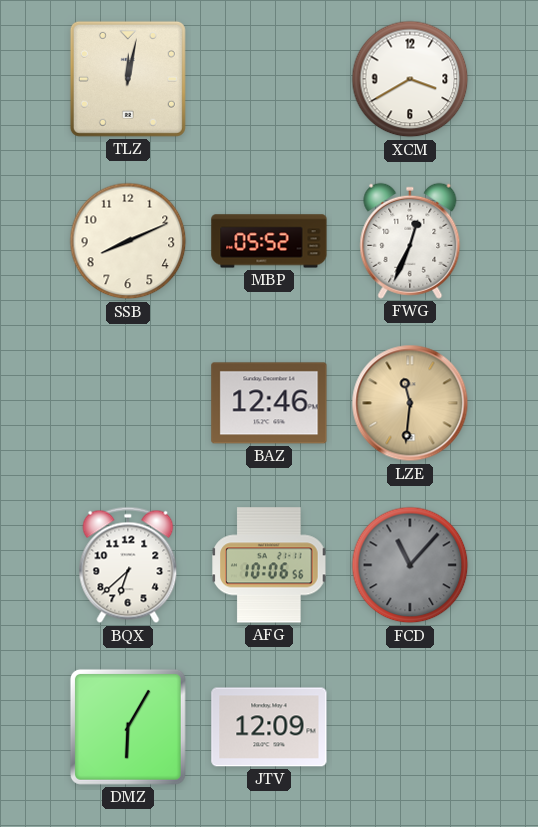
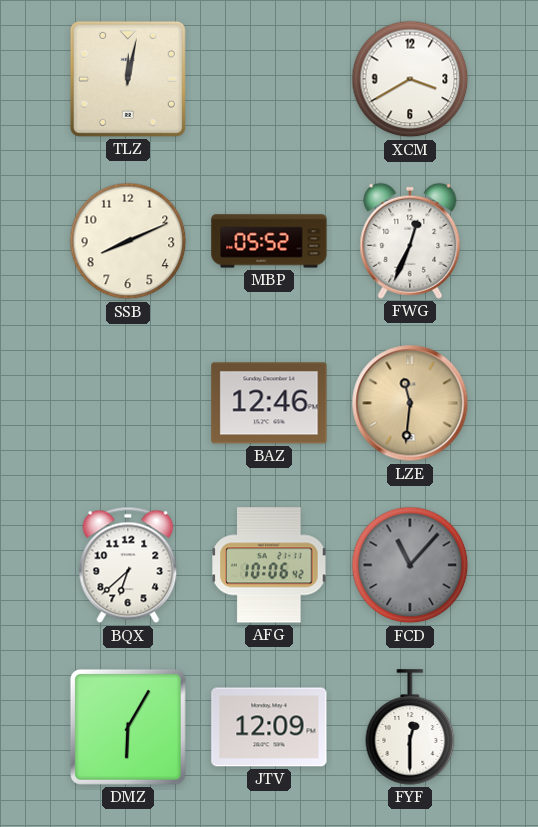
AFG: 10:06:56 -> 10:06:42
FYF: none -> 12:30
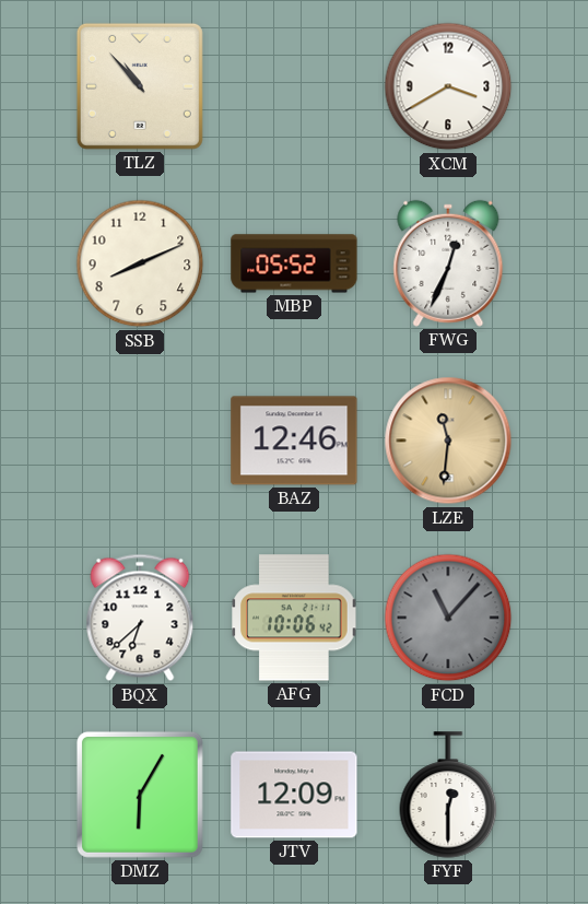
TLZ: 12:02 -> 10:53
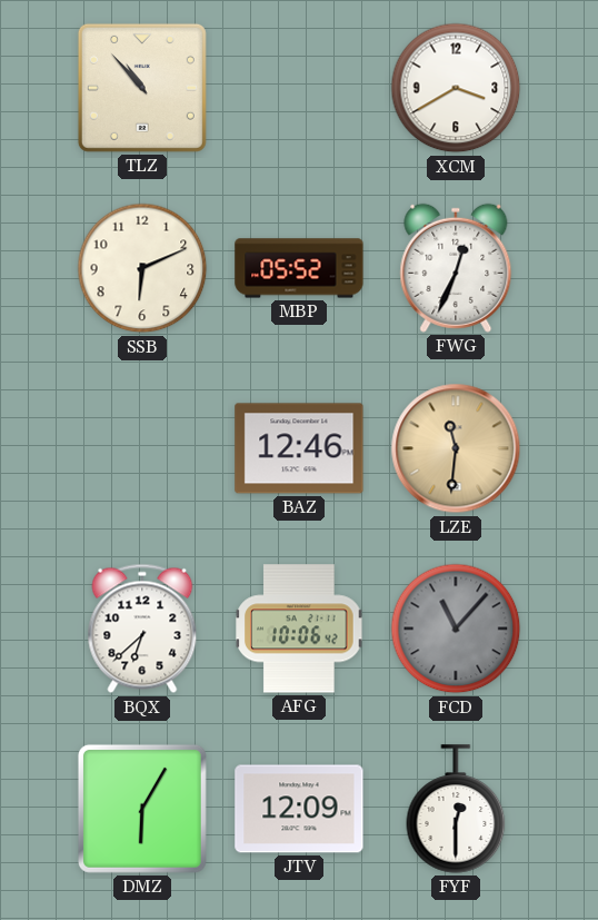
SSB: 8:11 -> 6:11
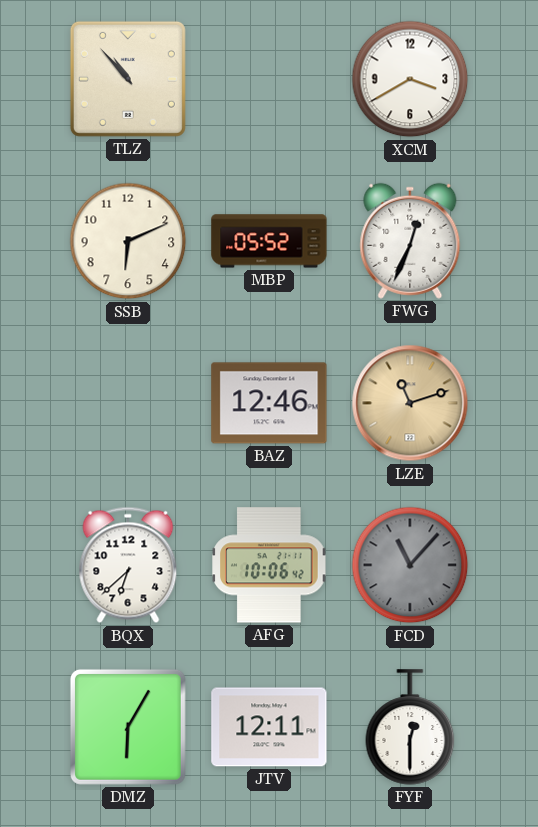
LZE: 11:31 -> 11:12
JTV: 12:09 -> 12:11
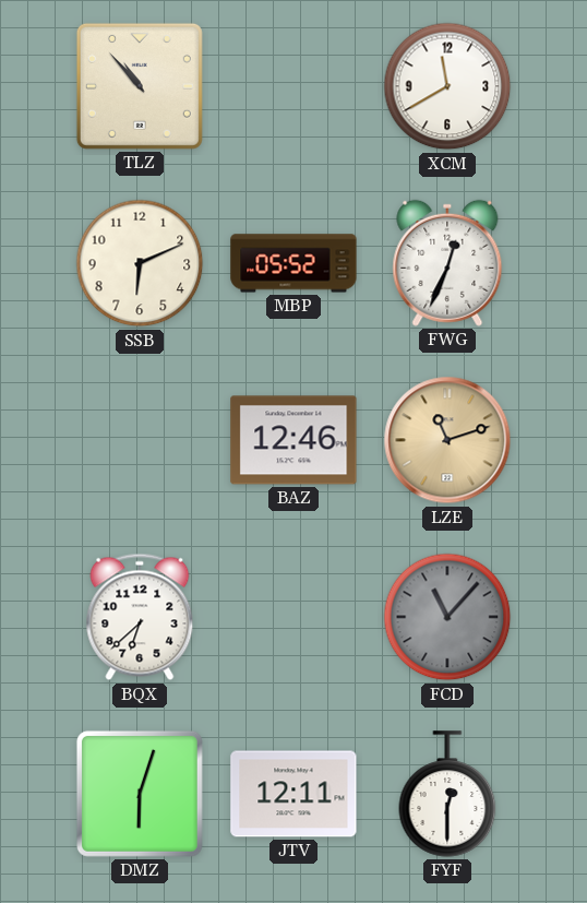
XCM: 3:40 -> 11:40
AFG: 10:06 -> none
DMZ: 6:05 -> 6:03
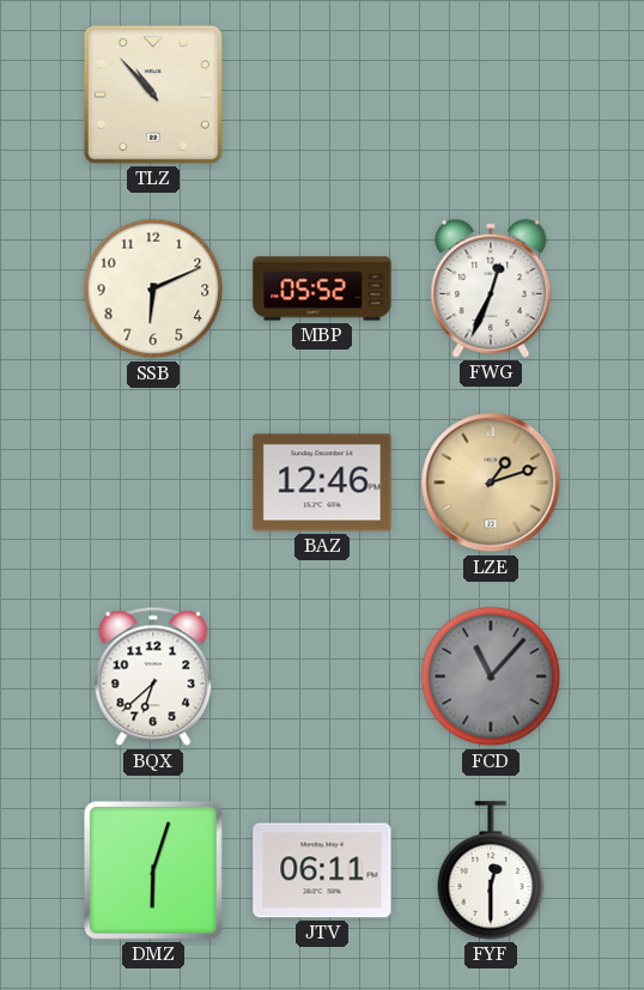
XCM: 11:40 -> none
LZE: 11:12 -> 1:12
JTV: 12:11 -> 06:11
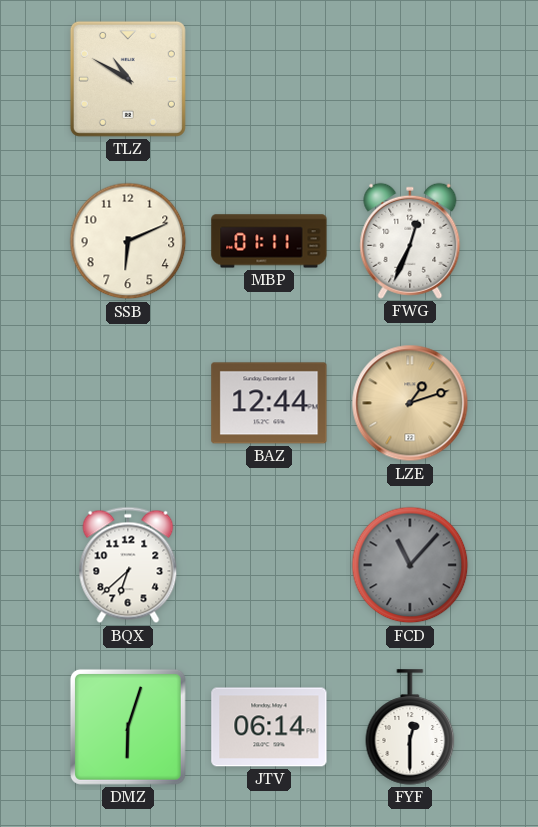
TLZ: 10:53 -> 10:50
MBP: 05:52 -> 01:11
BAZ: 12:46 -> 12:44
JTV: 06:11 -> 06:14
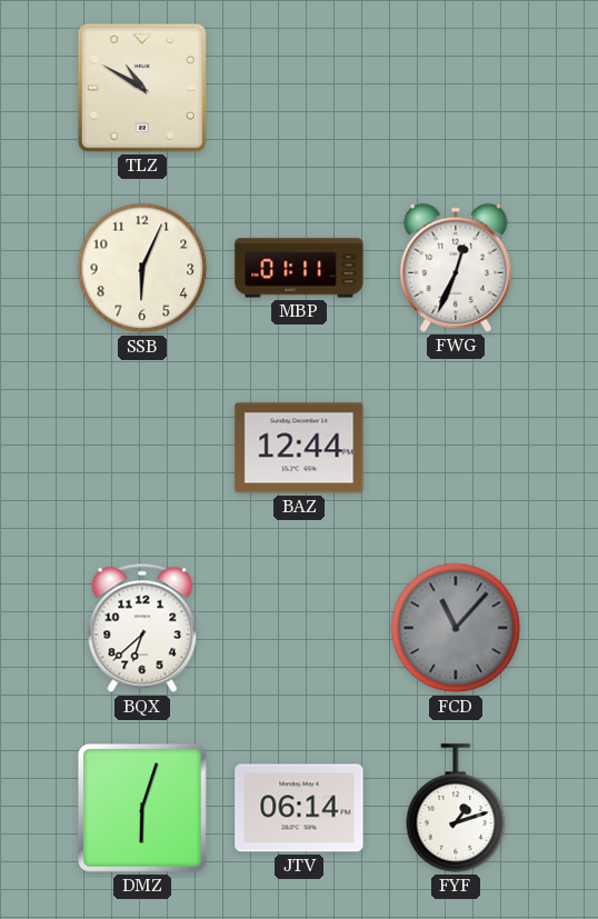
SSB: 6:11 -> 6:04
LZE: 1:12 -> none
FYF: 12:30 -> 1:12
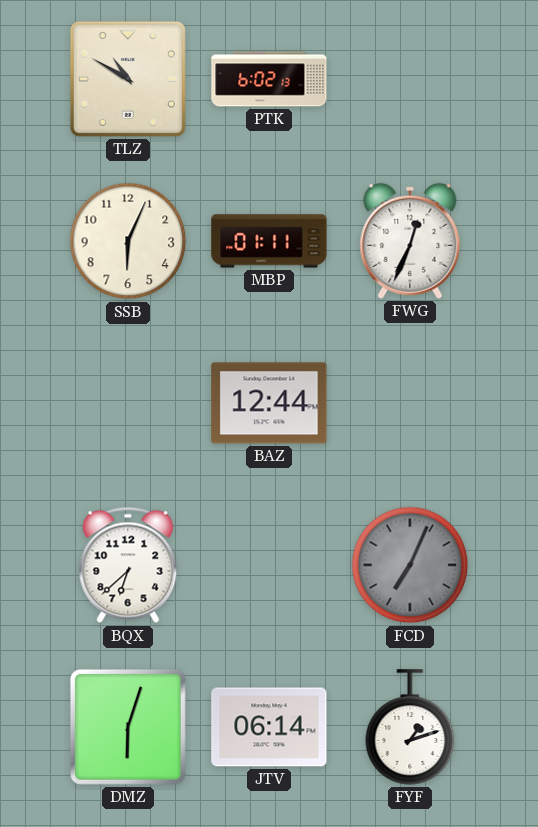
PTK: none -> 6:02
FCD: 11:07 -> 7:04
